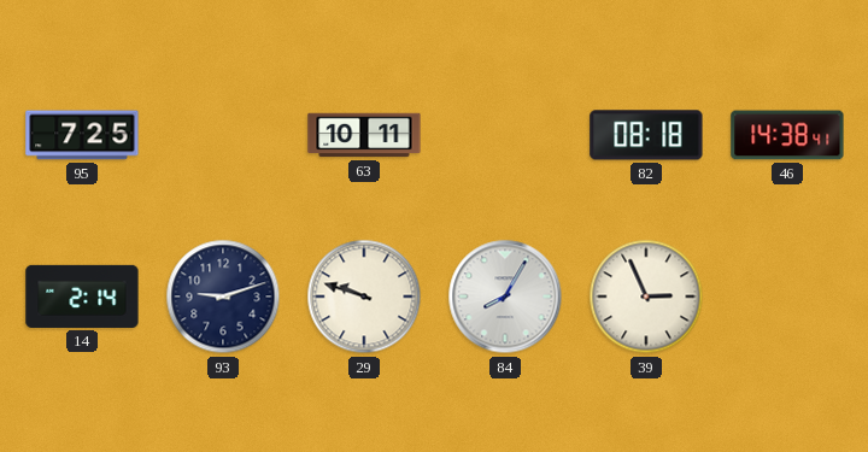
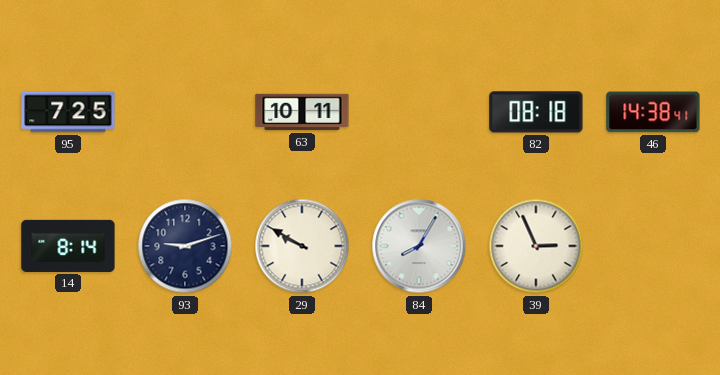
14: 2:14 -> 8:14
29: 9:48 -> 9:50
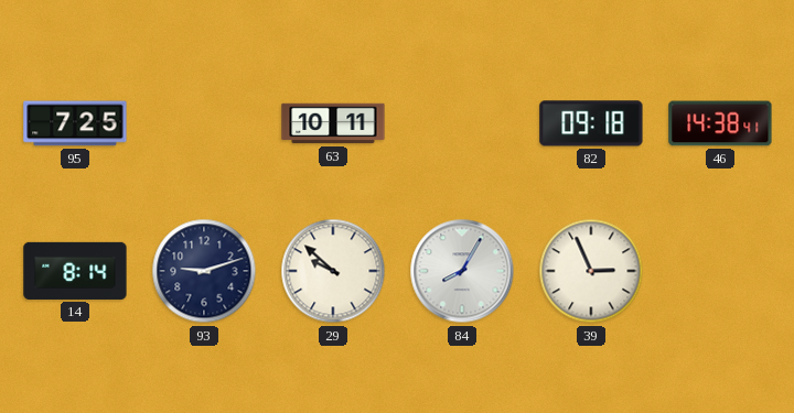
82: 08:18 -> 09:18
29: 9:50 -> 9:52
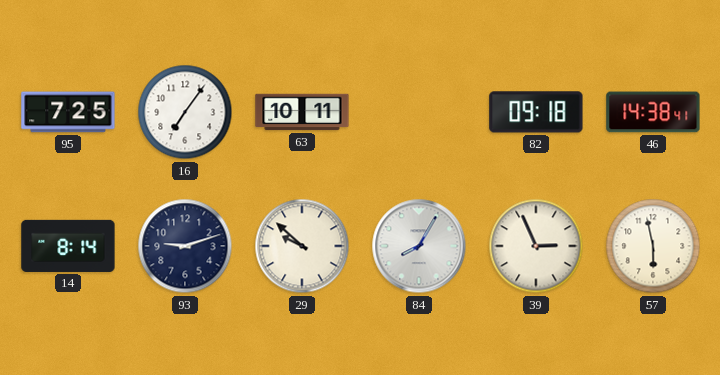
16: none -> 7:06
57: none -> 5:58
